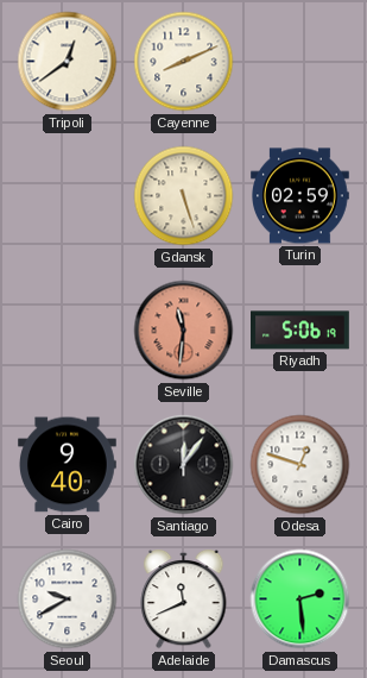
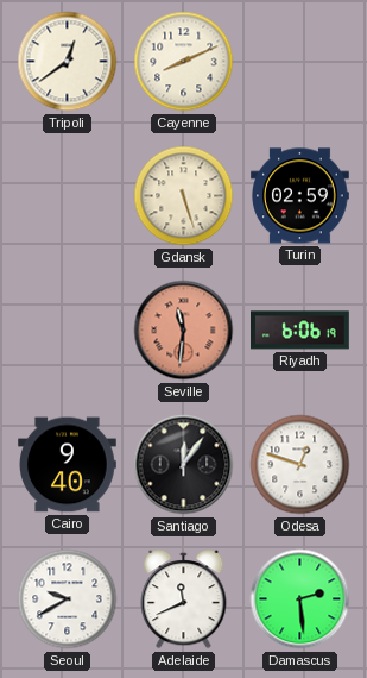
Riyadh: 5:06 -> 6:06
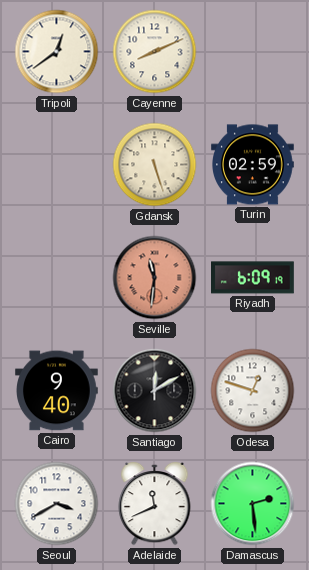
Riyadh: 6:06 -> 6:09
Santiago: 12:06 -> 12:10
Seoul: 9:40 -> 3:40
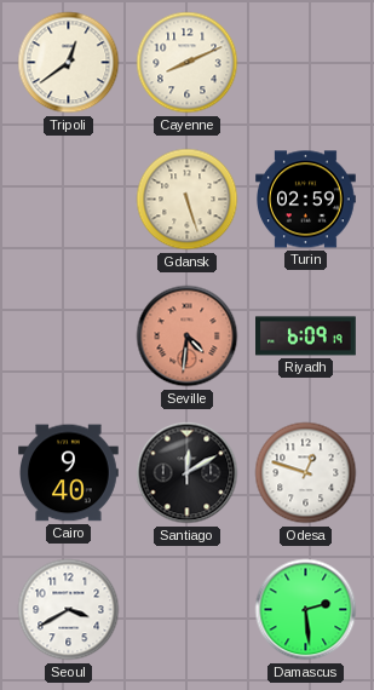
Seville: 11:31 -> 4:31
Adelaide: 11:41 -> none
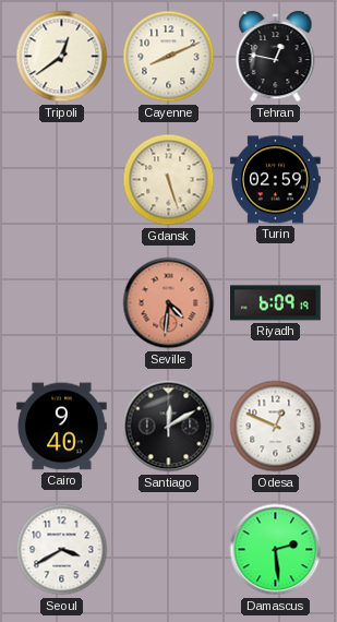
Tehran: none -> 12:47
Odesa: 12:48 -> 12:49
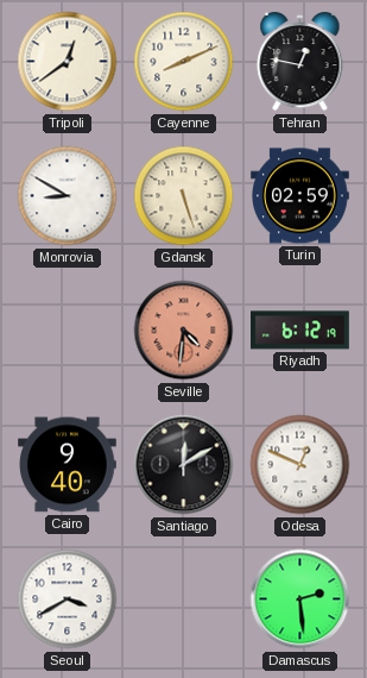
Monrovia: none -> 8:50
Riyadh: 6:09 -> 6:12
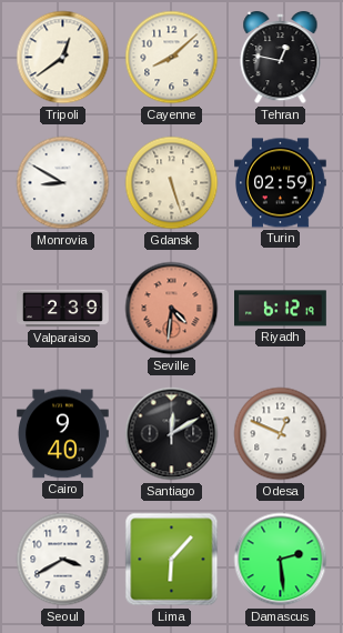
Cayenne: 8:11 -> 8:08
Valparaiso: none -> 2:39
Lima: none -> 6:07
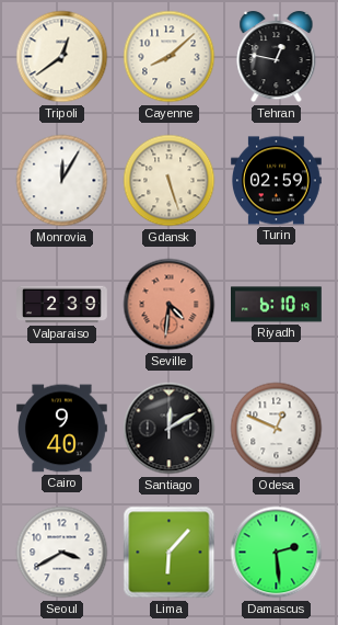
Monrovia: 8:50 -> 12:05
Riyadh: 6:12 -> 6:10
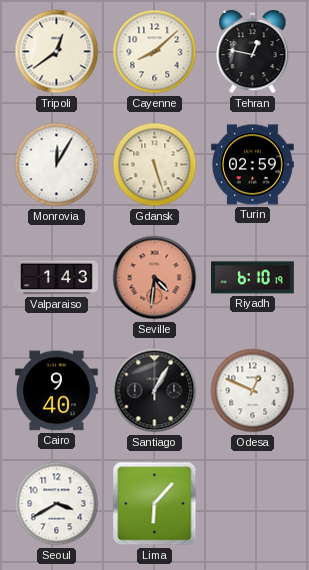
Valparaiso: 2:39 -> 1:43
Santiago: 12:10 -> 1:05
Damascus: 2:29 -> none
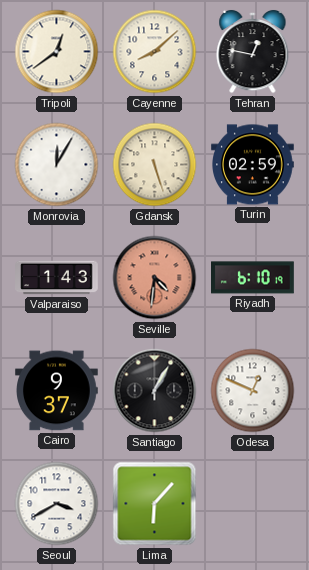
Cairo: 9:40 -> 9:37
